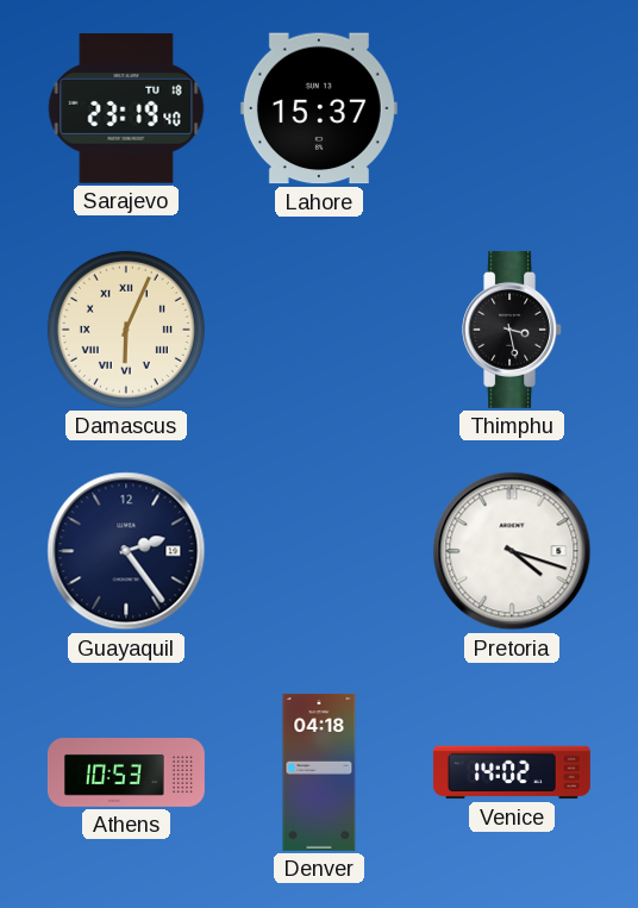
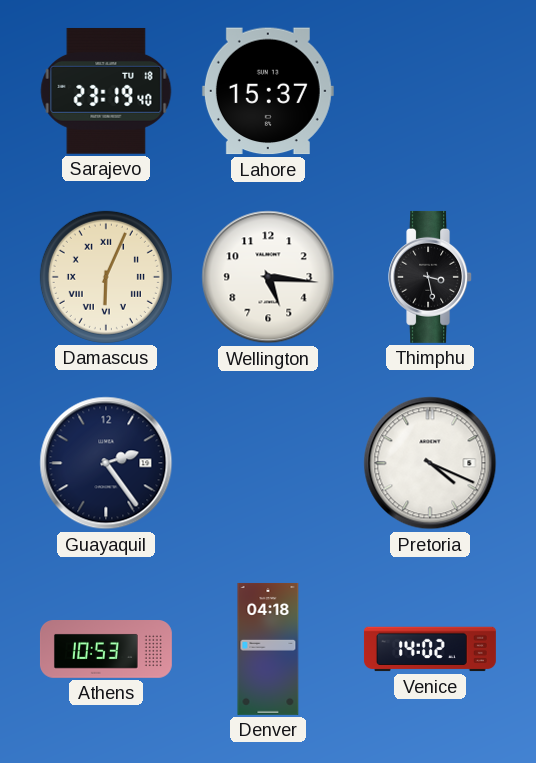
Wellington: none -> 5:16
Pretoria: 4:18 -> 4:19
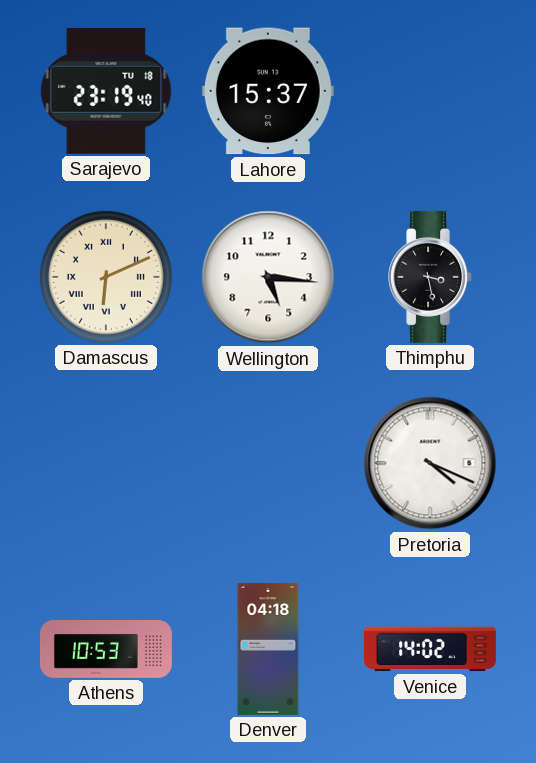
Damascus: 6:04 -> 6:11
Guayaquil: 2:24 -> none
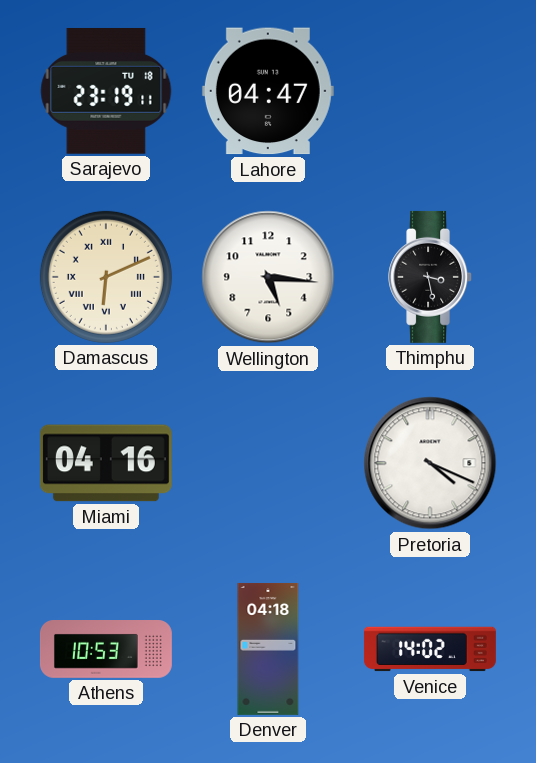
Sarajevo: 23:19:40 -> 23:19:11
Lahore: 15:37 -> 04:47
Miami: none -> 04:16
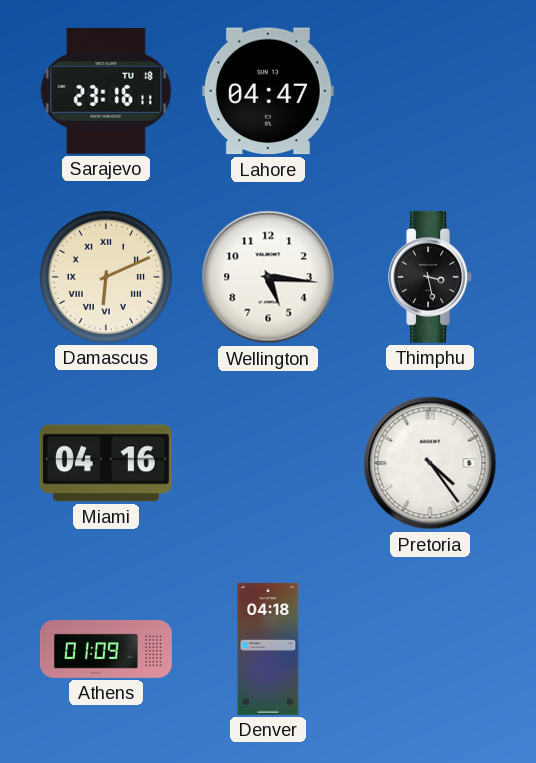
Sarajevo: 23:19 -> 23:16
Pretoria: 4:19 -> 4:24
Athens: 10:53 -> 01:09
Venice: 14:02 -> none
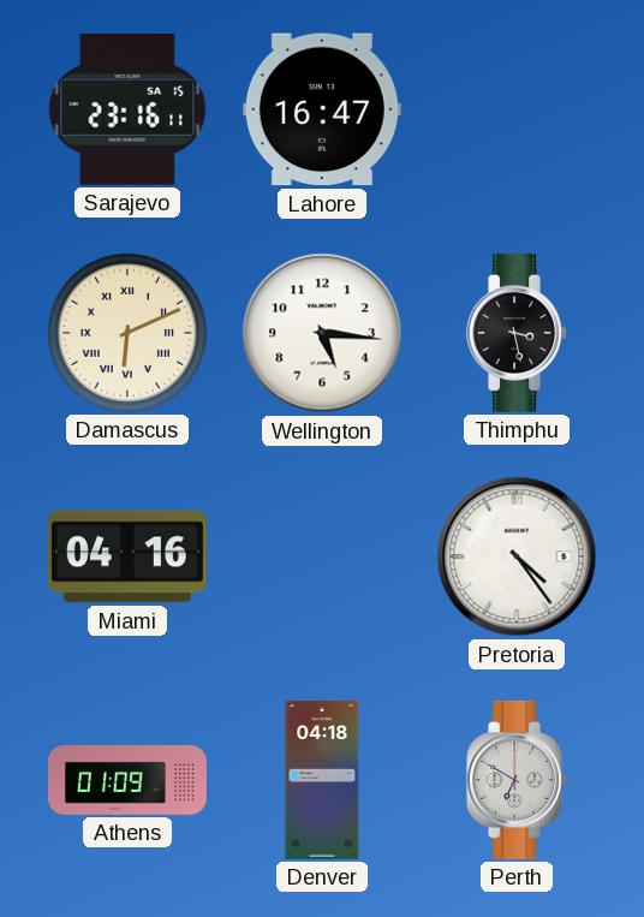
Sarajevo date: TU 18 -> SA 15
Lahore: 04:47 -> 16:47
Perth: none -> 6:50
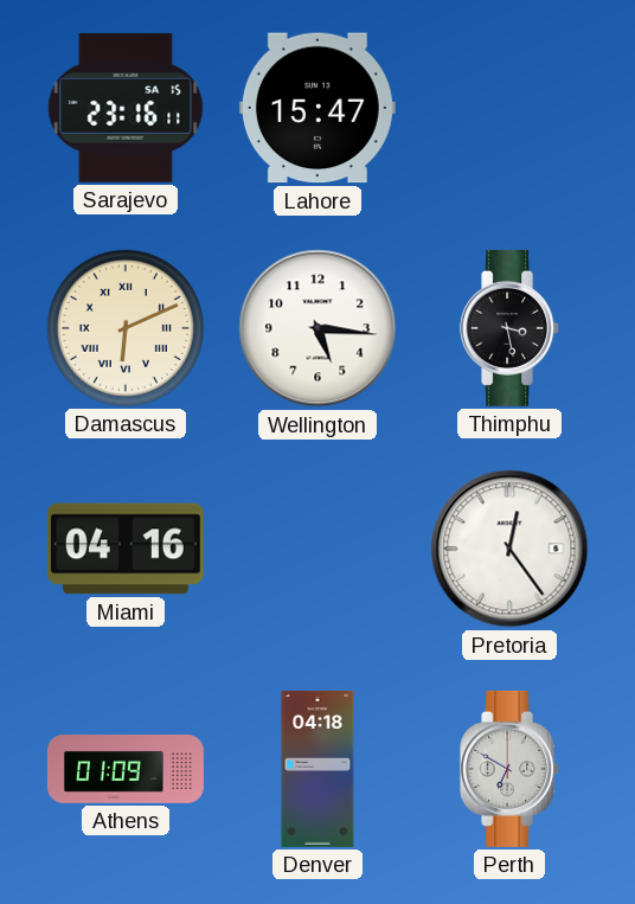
Lahore: 16:47 -> 15:47
Pretoria: 4:24 -> 12:24
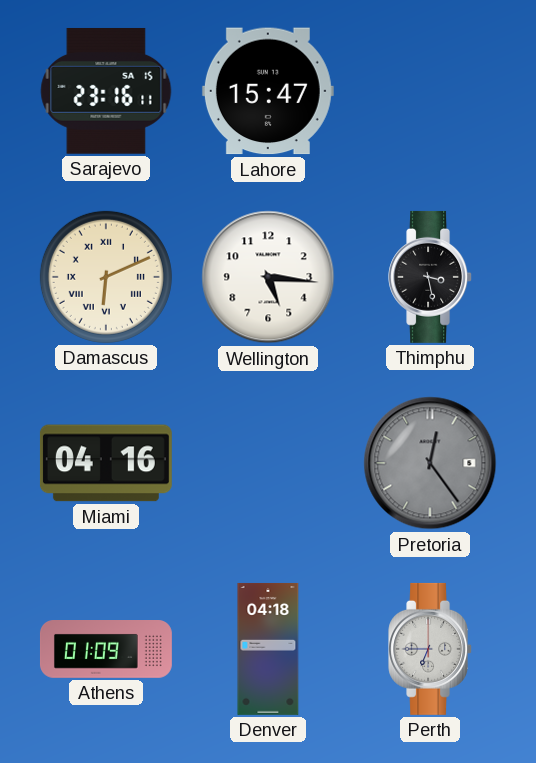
Pretoria dial: white -> grey
Perth: 6:50 -> 6:45
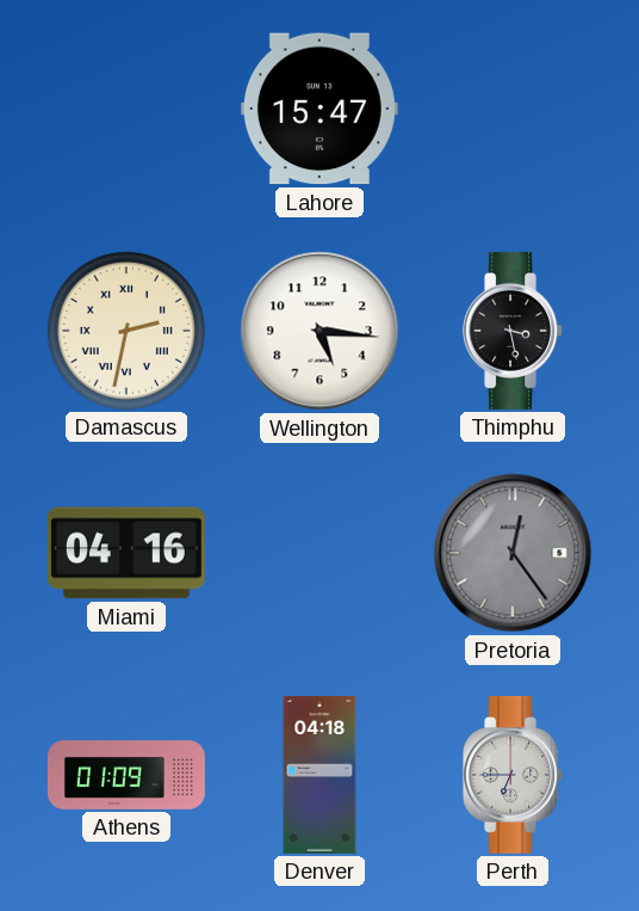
Sarajevo: 23:16 -> none
Damascus: 6:11 -> 2:32
